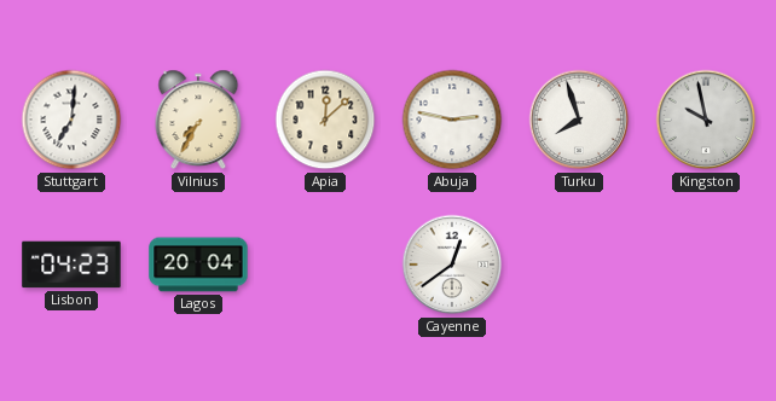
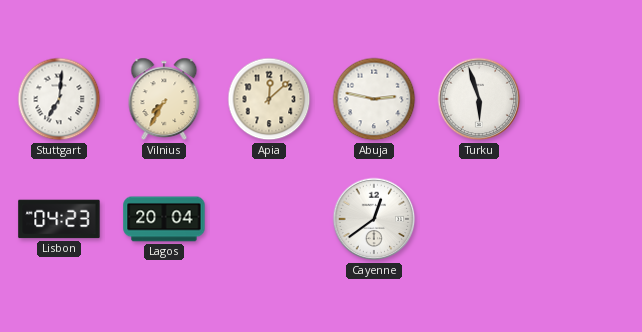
Turku: 7:57 -> 5:57
Kingston: 9:58 -> none
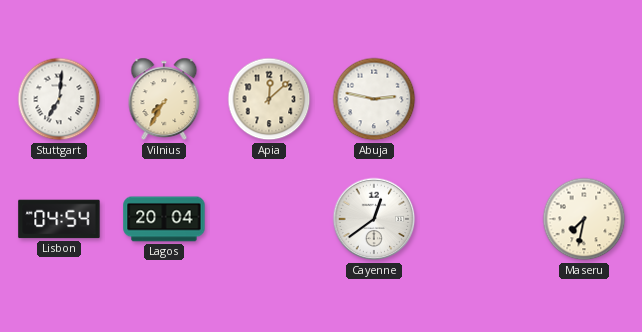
Turku: 5:57 -> none
Lisbon: 04:23 -> 04:54
Maseru: none -> 7:32
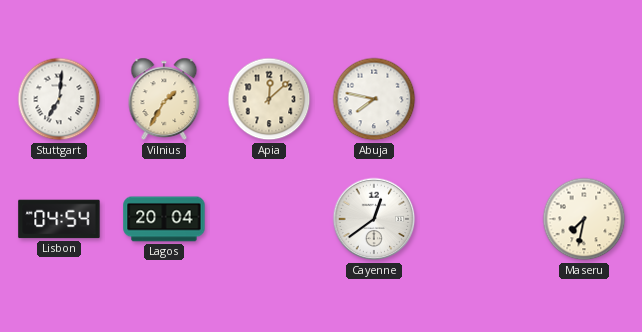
Vilnius: 7:35 -> 1:35
Abuja: 2:47 -> 7:47
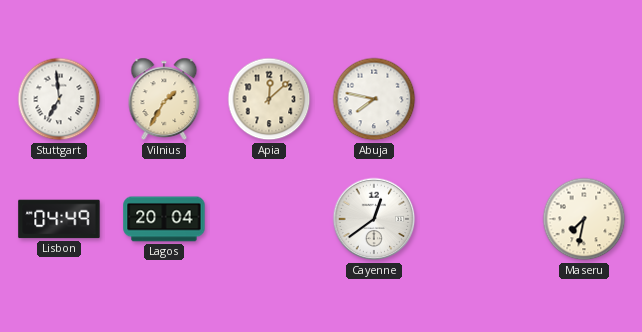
Stuttgart: 7:01 -> 6:59
Lisbon: 04:54 -> 04:49
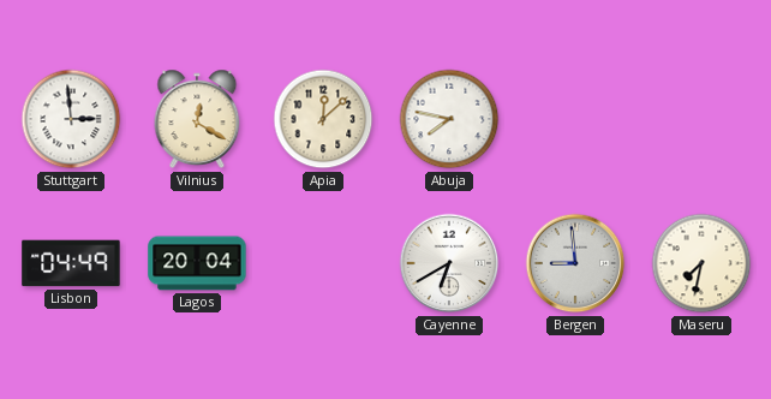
Stuttgart: 6:59 -> 2:59
Vilnius: 1:35 -> 12:20
Cayenne: 12:39 -> 6:40
Bergen: none -> 8:59
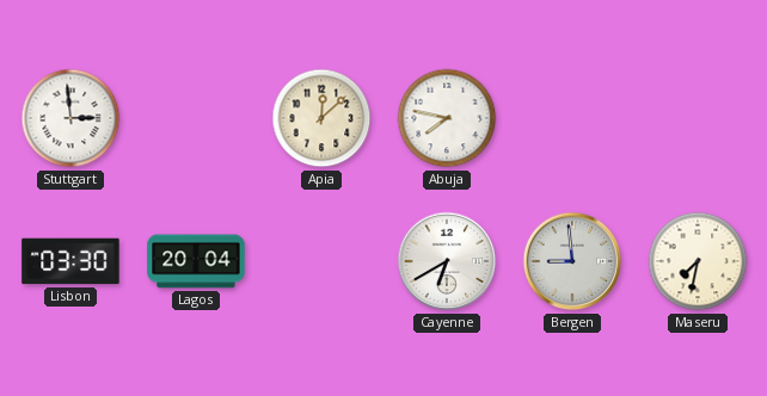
Vilnius: 12:20 -> none
Lisbon: 04:49 -> 03:30
